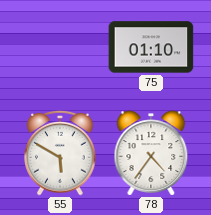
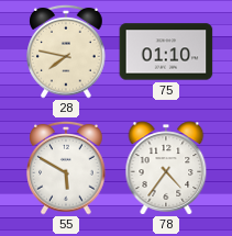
28: none -> 7:47
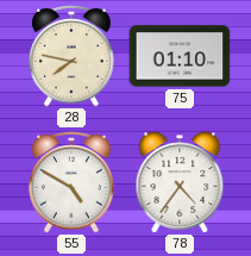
55: 5:50 -> 4:50
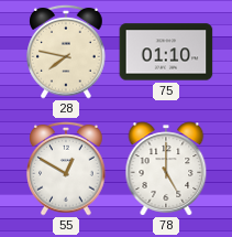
55: 4:50 -> 12:50
78: 4:36 -> 5:00
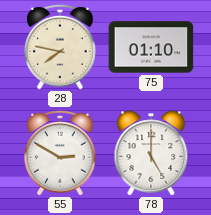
55: 12:50 -> 2:50
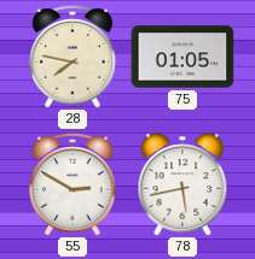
75: 01:10 -> 01:05
78: 5:00 -> 5:43
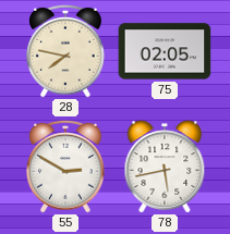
75: 01:05 -> 02:05
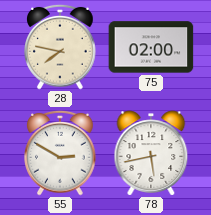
75: 02:05 -> 02:00
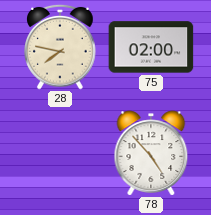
55: 2:50 -> none
78: 5:43 -> 4:53
